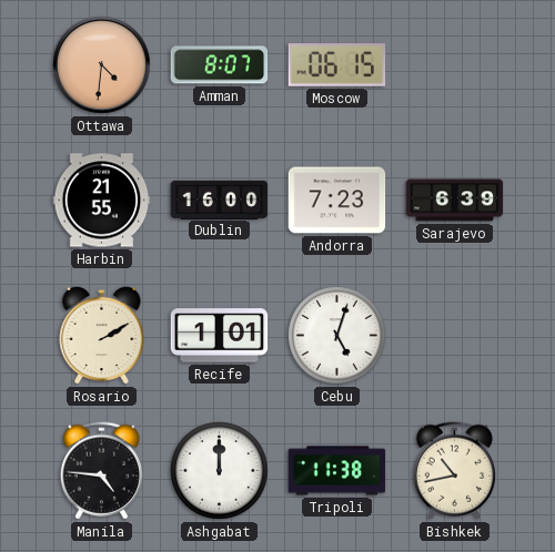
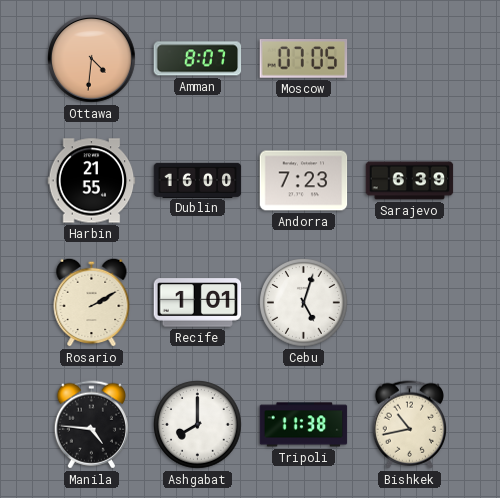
Moscow: 06:15 -> 07:05
Ashgabat: 12:00 -> 8:00
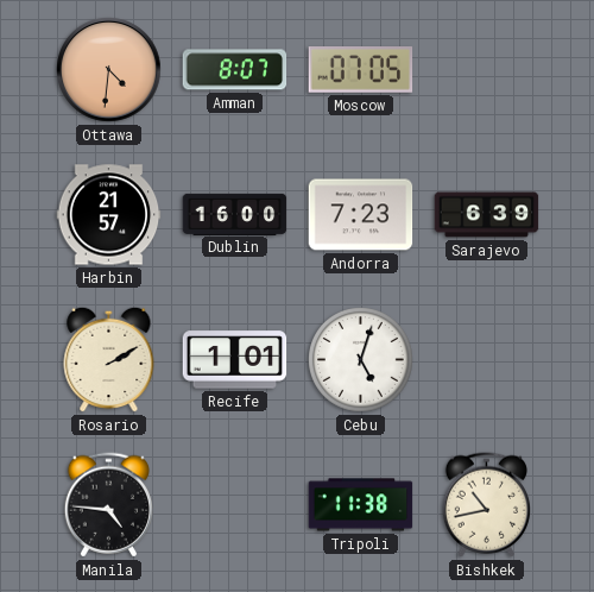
Harbin: 21:55 -> 21:57
Ashgabat: 8:00 -> none
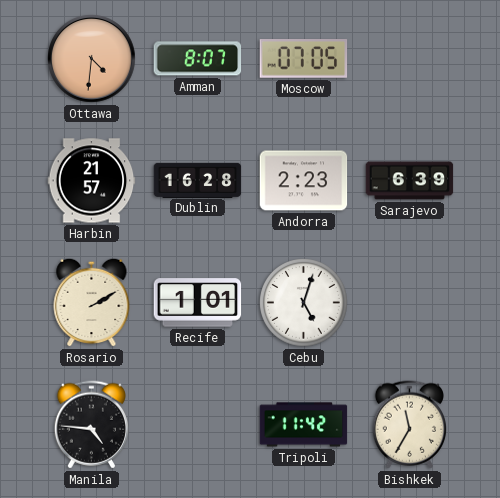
Dublin: 16:00 -> 16:28
Andorra: 7:23 -> 2:23
Tripoli: 11:38 -> 11:42
Bishkek: 10:43 -> 11:35
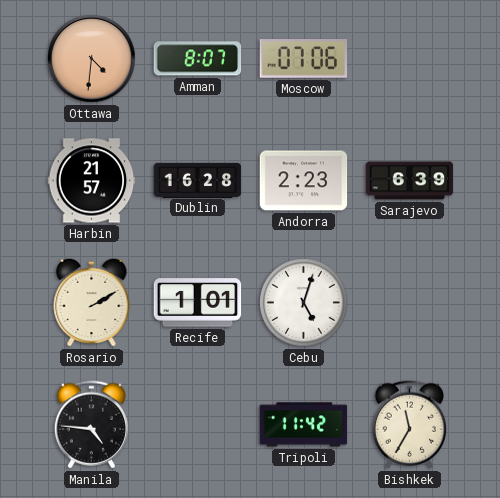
Moscow: 07:05 -> 07:06
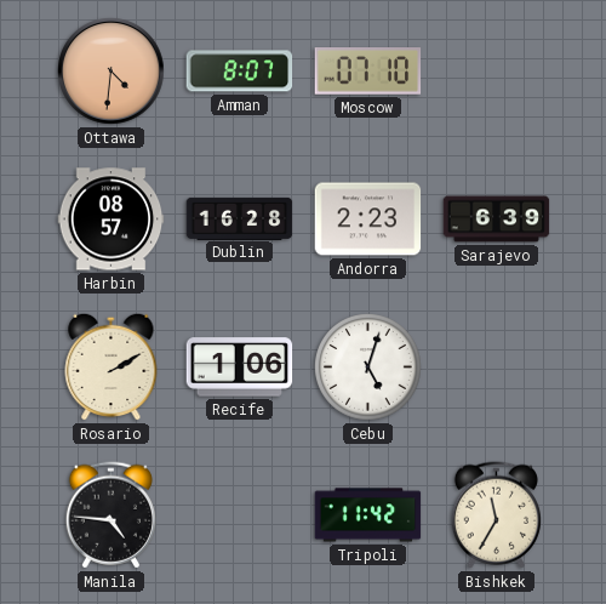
Moscow: 07:06 -> 07:10
Harbin: 21:57 -> 08:57
Recife: 1:01 -> 1:06
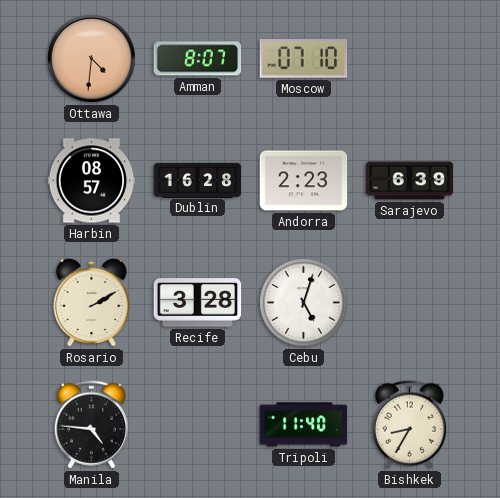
Recife: 1:06 -> 3:28
Tripoli: 11:42 -> 11:40
Bishkek: 11:35 -> 8:35
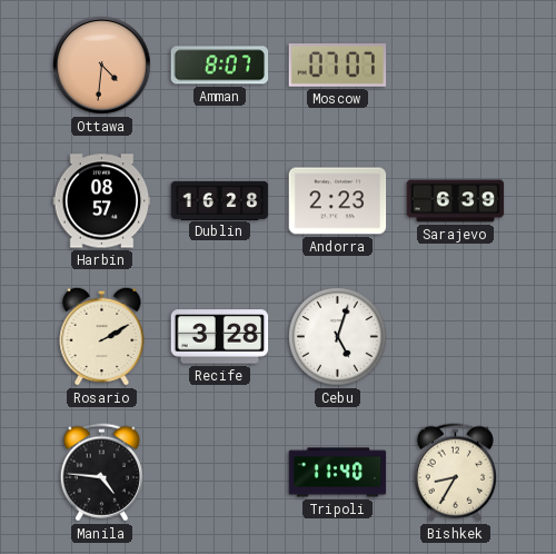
Moscow: 07:10 -> 07:07
